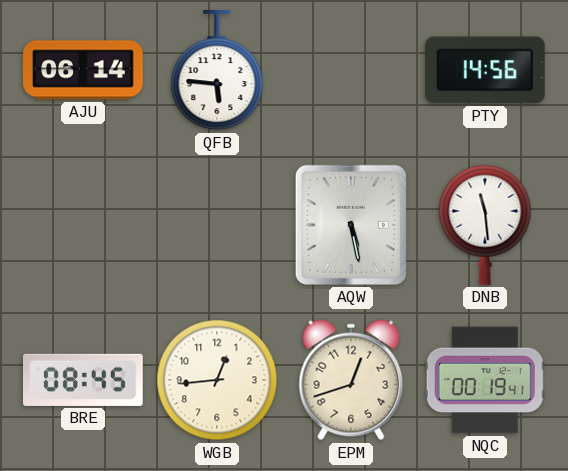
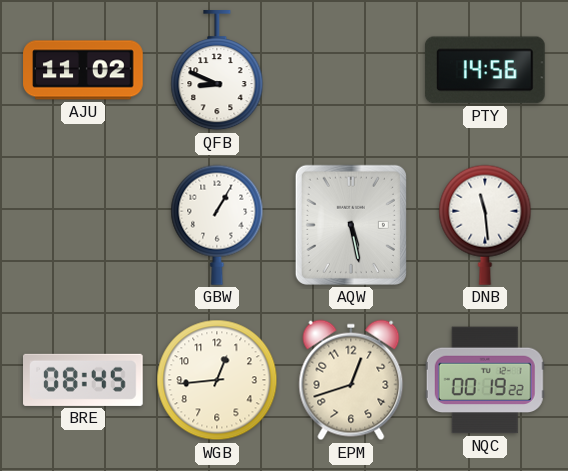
AJU: 06:14 -> 11:02
QFB: 5:46 -> 8:49
GBW: none -> 1:05
NQC: 00:19:41 -> 00:19:22
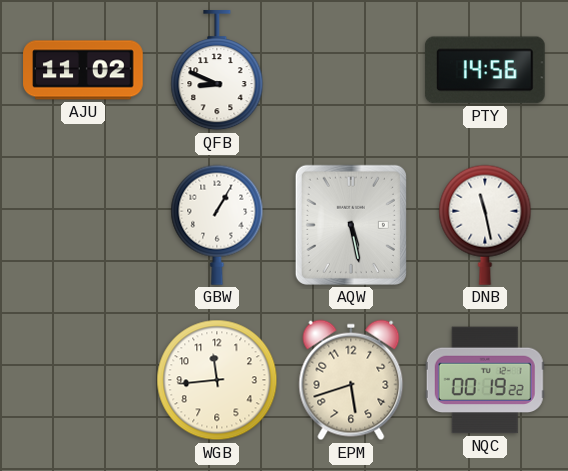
DNB: 11:29 -> 11:28
BRE: 08:45 -> none
WGB: 12:44 -> 11:44
EPM: 12:42 -> 5:42
